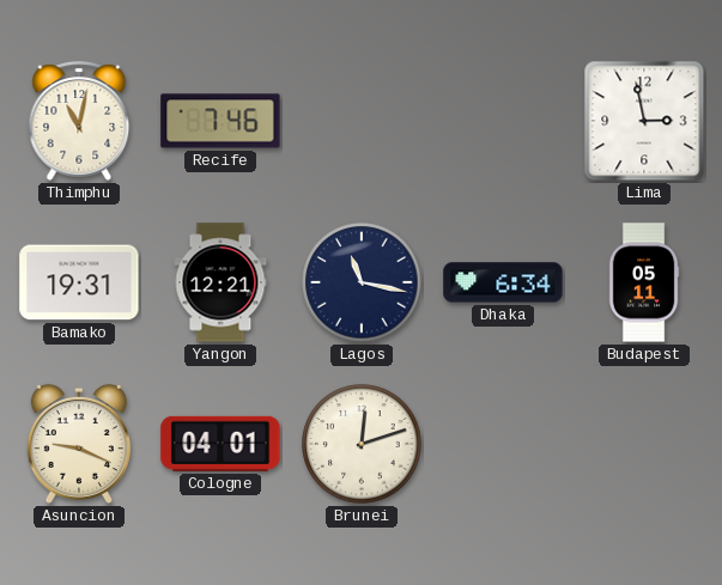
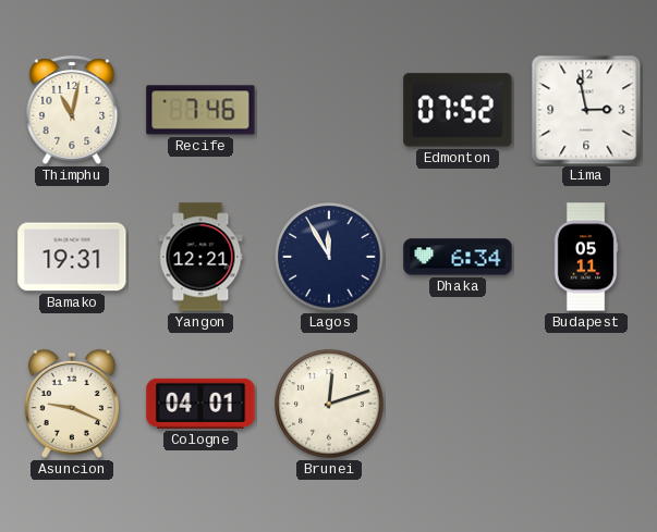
Edmonton: none -> 07:52
Lagos: 11:17 -> 11:55
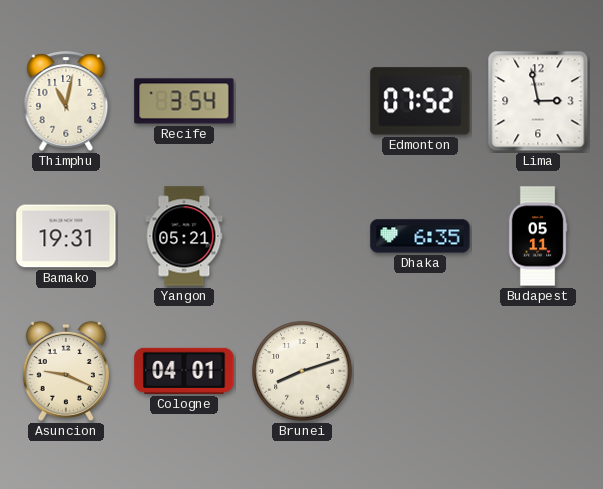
Recife: 7:46 -> 3:54
Yangon: 12:21 -> 05:21
Lagos: 11:55 -> none
Dhaka: 6:34 -> 6:35
Brunei: 12:12 -> 8:12
